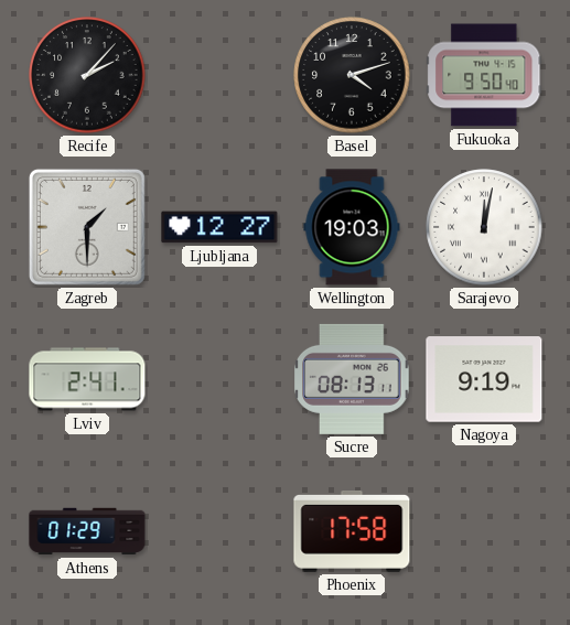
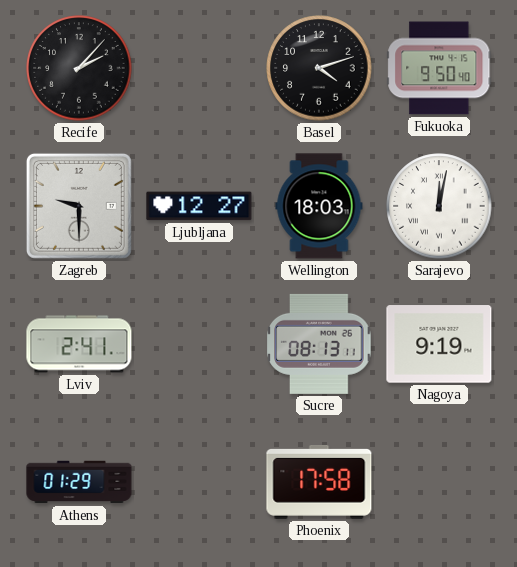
Zagreb: 1:30 -> 9:30
Wellington: 19:03 -> 18:03
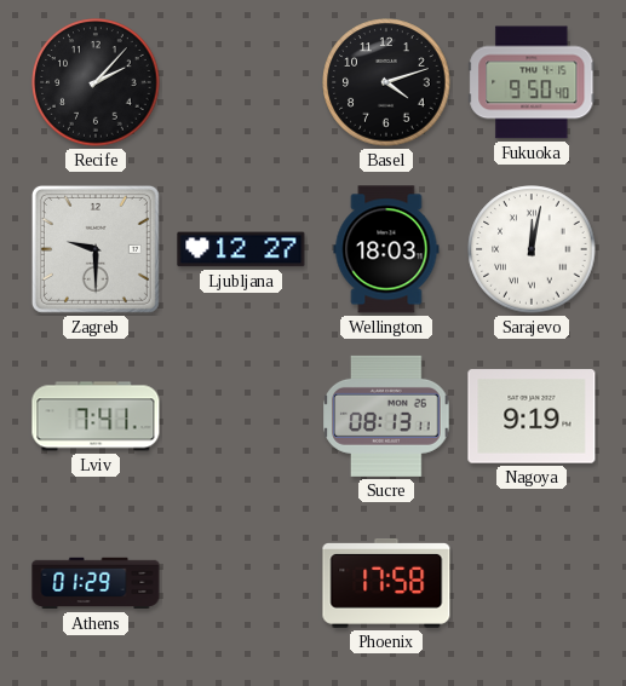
Lviv: 2:41 -> 7:41
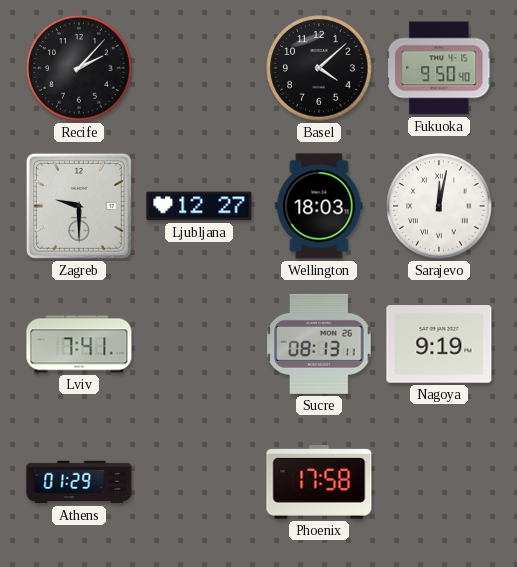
Basel: 4:12 -> 4:08
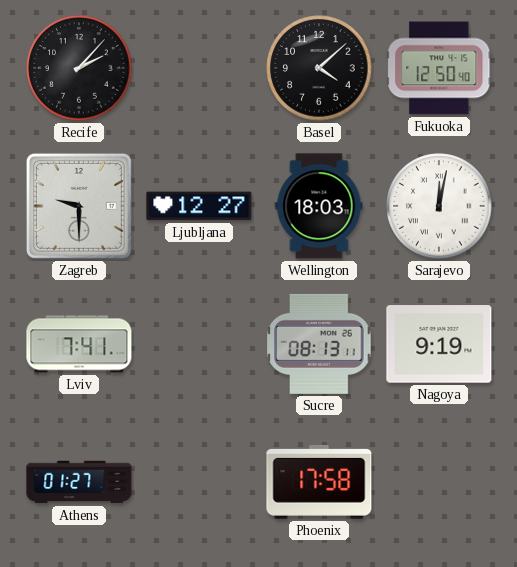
Fukuoka: 9:50 -> 12:50
Athens: 01:29 -> 01:27
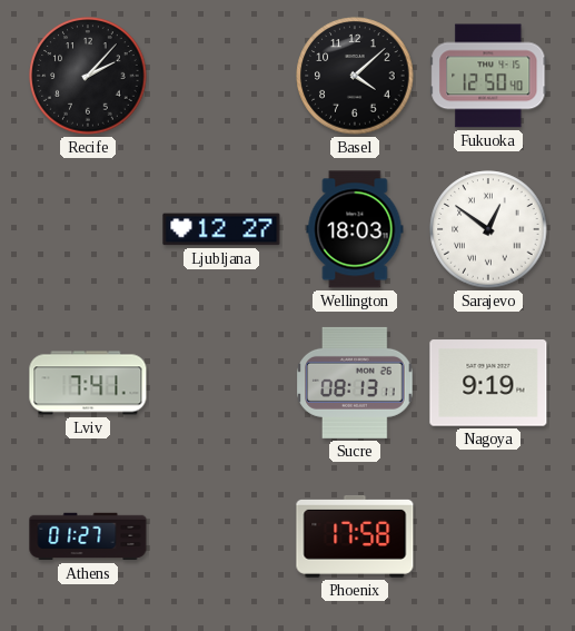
Zagreb: 9:30 -> none
Sarajevo: 12:02 -> 12:51
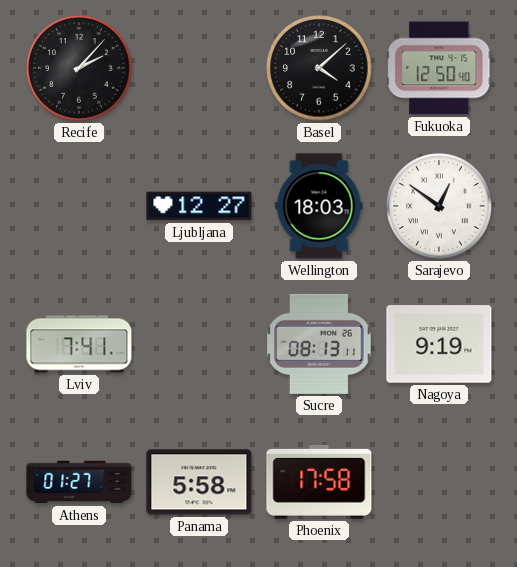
Panama: none -> 5:58
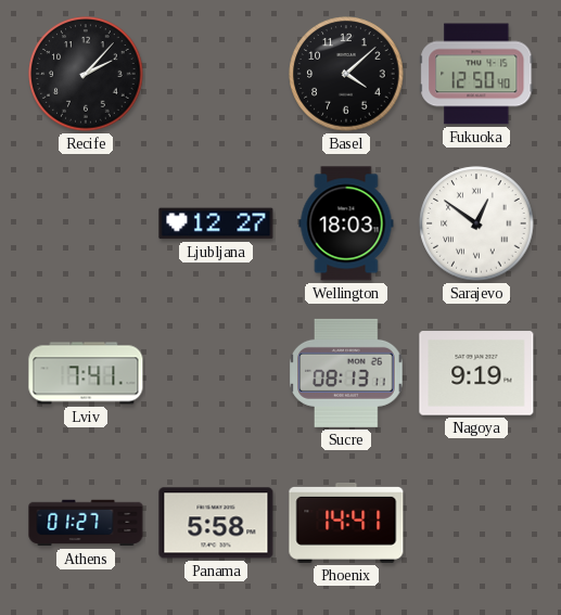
Phoenix: 17:58 -> 14:41
